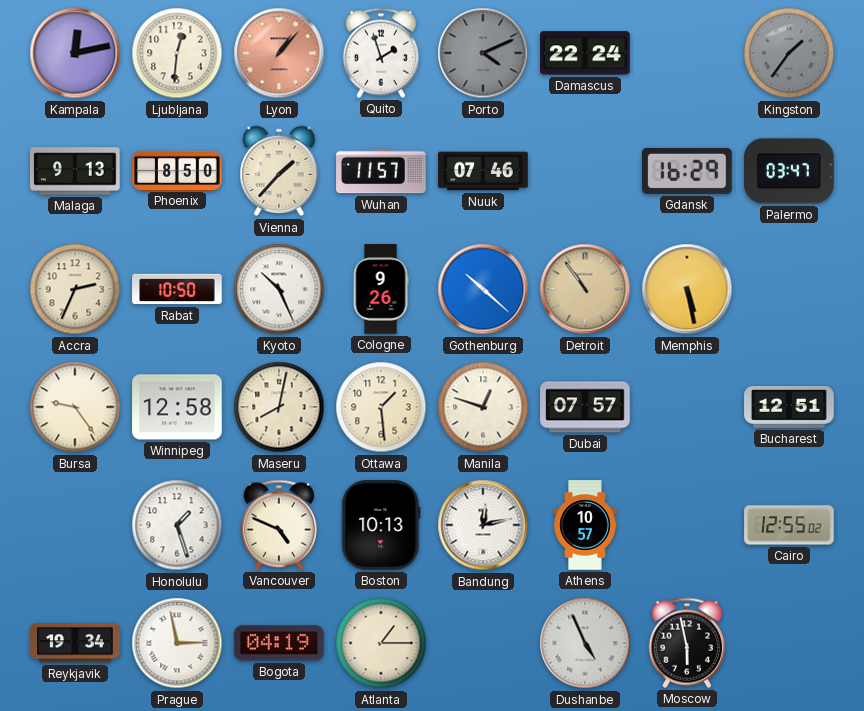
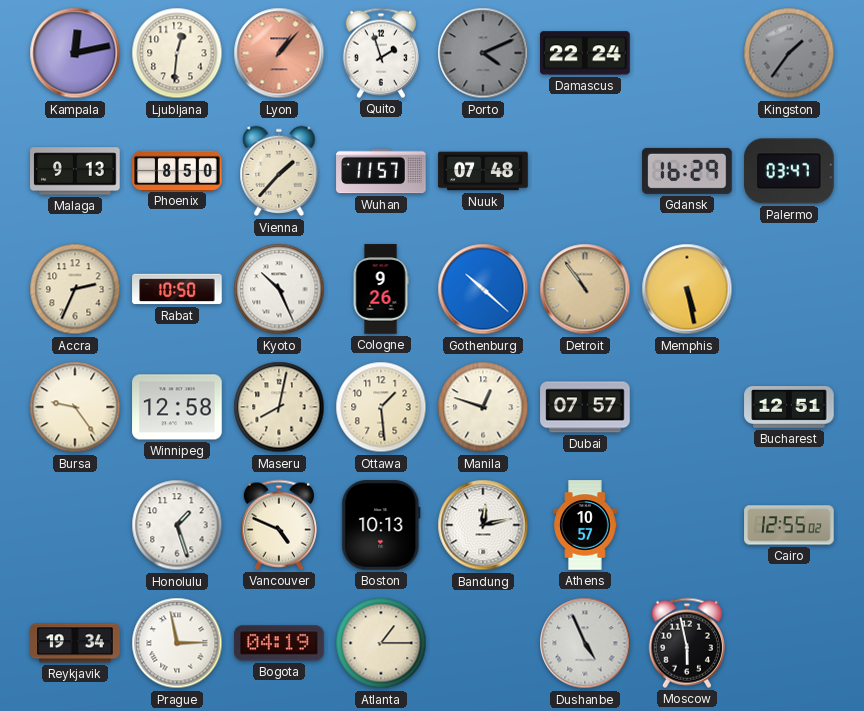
Nuuk: 07:46 -> 07:48
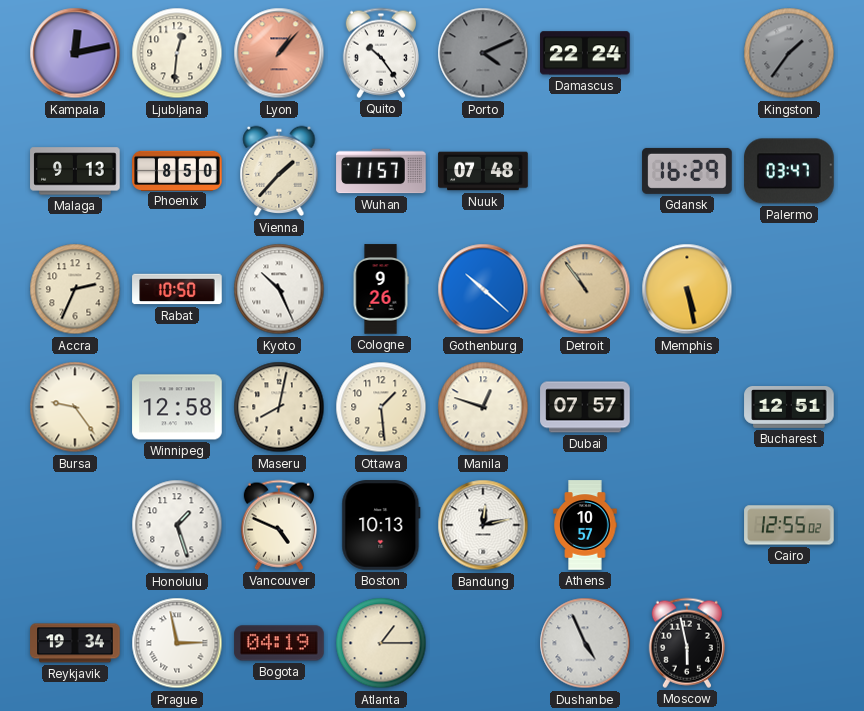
Quito: 1:57 -> 10:24
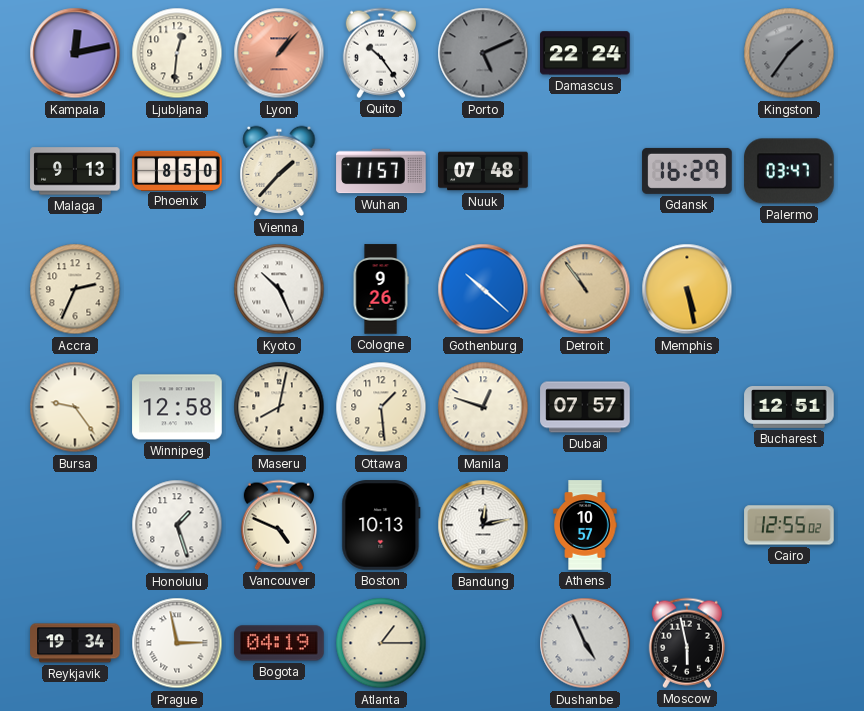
Porto: 4:11 -> 5:11
Rabat: 10:50 -> none
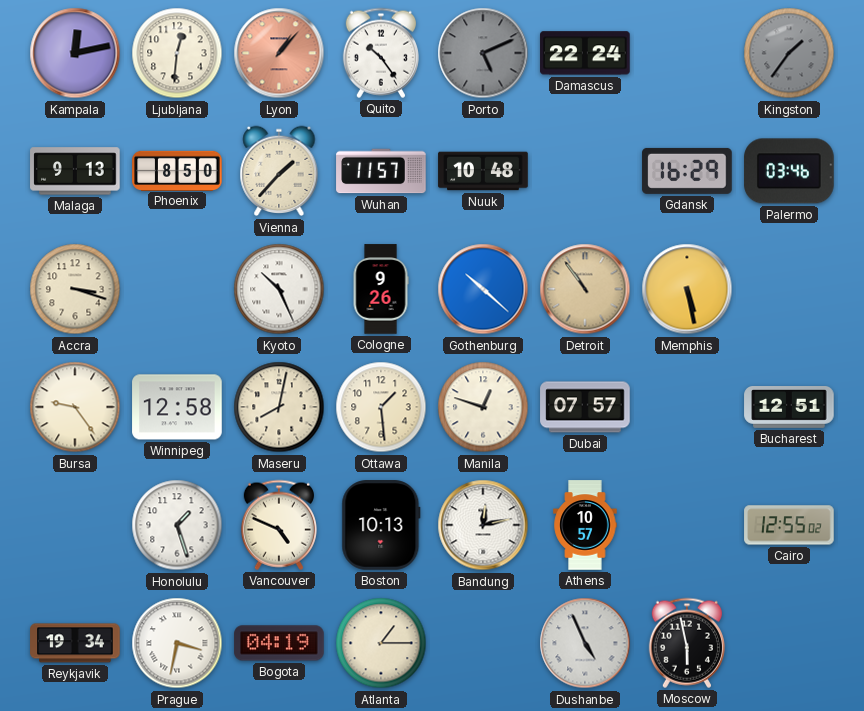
Nuuk: 07:48 -> 10:48
Palermo: 03:47 -> 03:46
Accra: 2:34 -> 3:18
Prague: 2:58 -> 3:32
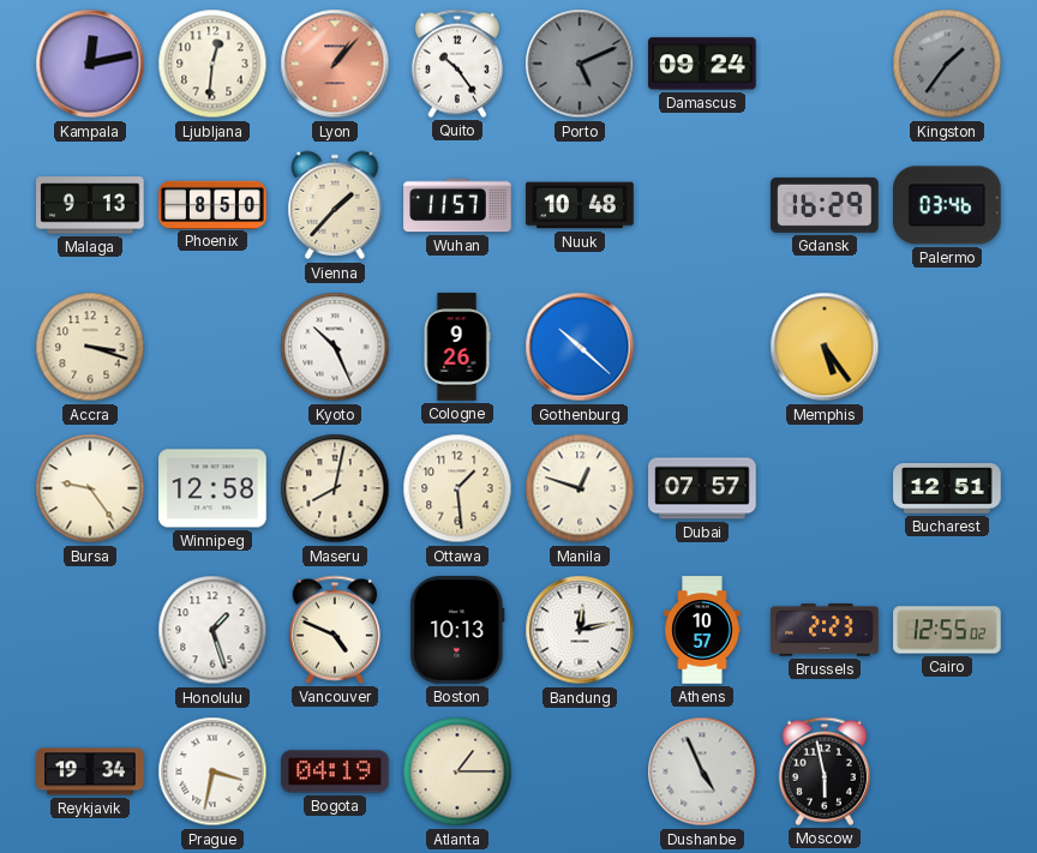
Damascus: 22:24 -> 09:24
Detroit: 10:54 -> none
Memphis: 5:28 -> 5:24
Brussels: none -> 2:23
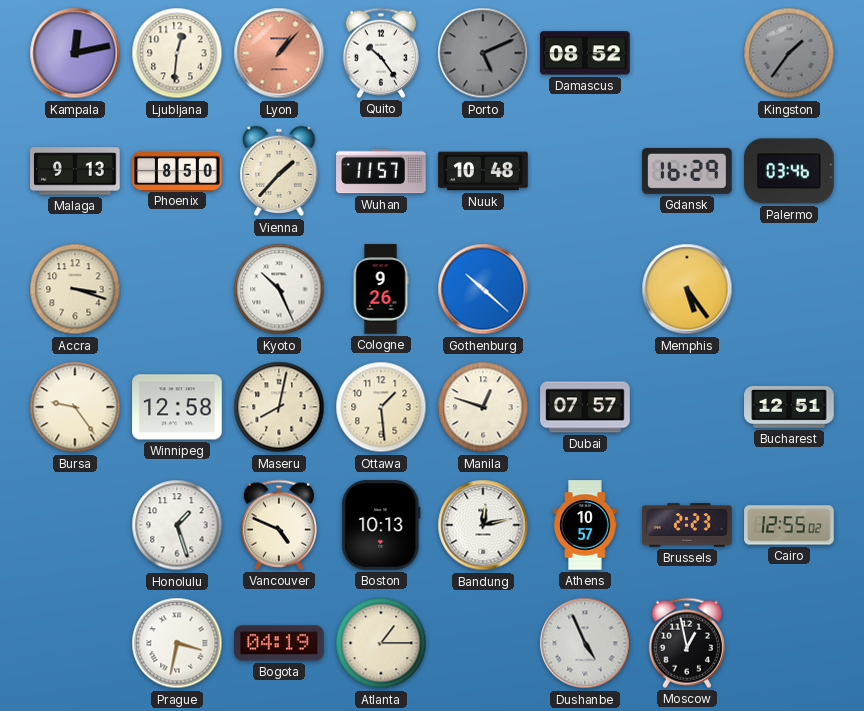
Damascus: 09:24 -> 08:52
Reykjavik: 19:34 -> none
Moscow: 5:58 -> 12:58
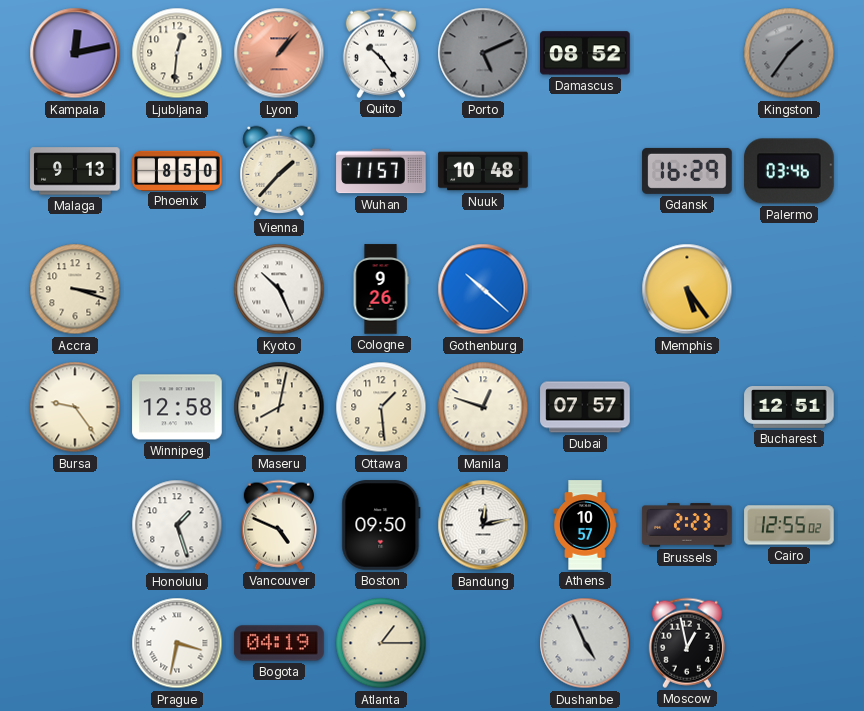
Boston: 10:13 -> 09:50
